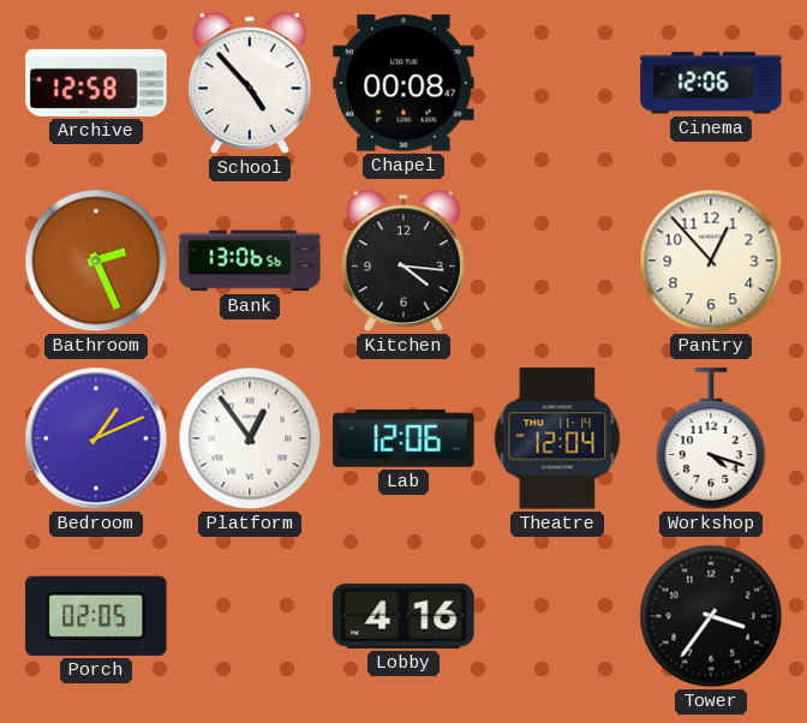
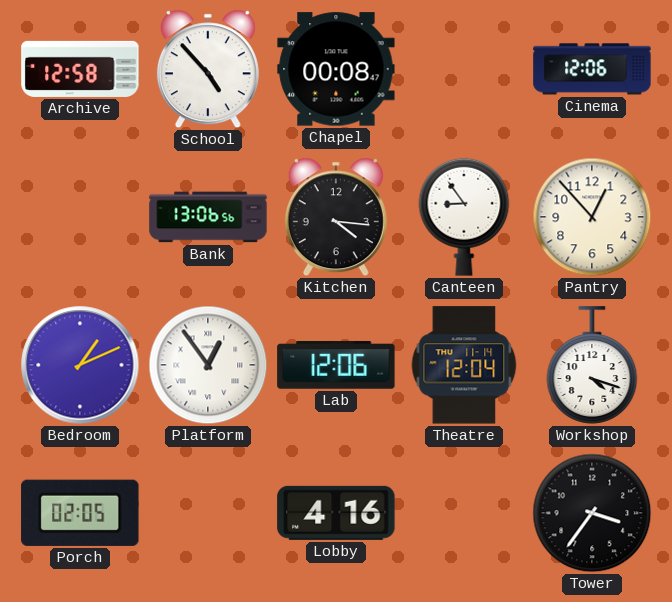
Bathroom: 2:26 -> none
Canteen: none -> 8:54
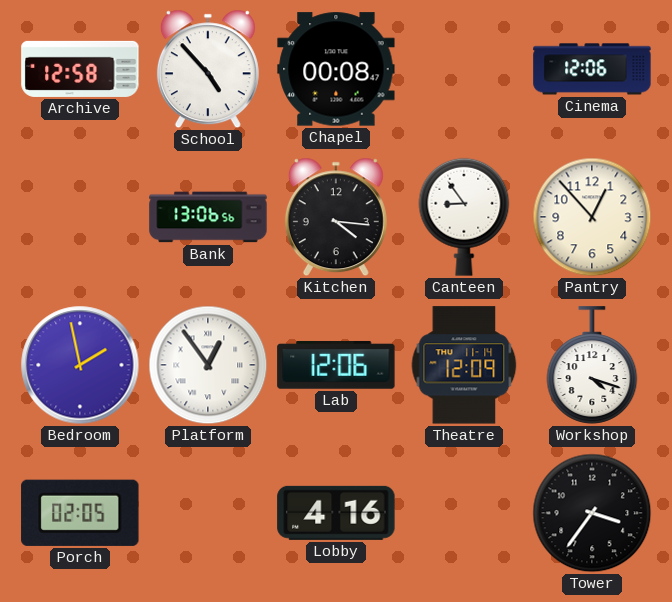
Bedroom: 1:11 -> 1:58
Theatre: 12:04 -> 12:09
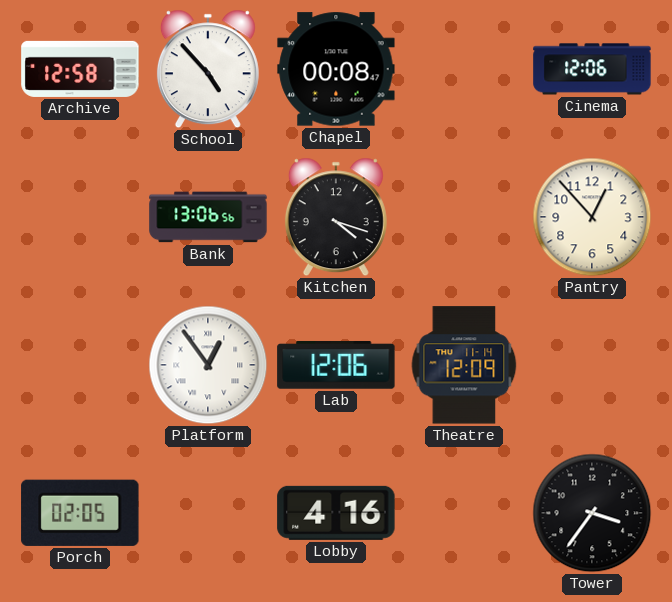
Kitchen: 4:16 -> 4:18
Canteen: 8:54 -> none
Bedroom: 1:58 -> none
Workshop: 4:18 -> none
